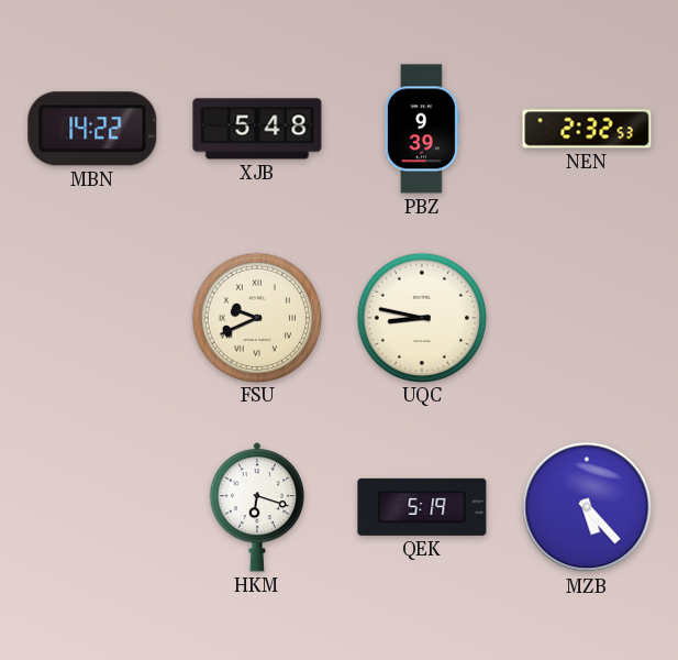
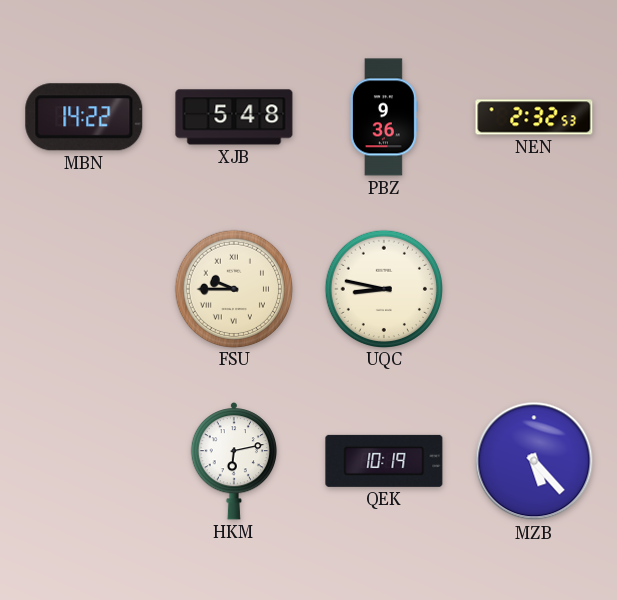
PBZ: 9:39 -> 9:36
FSU: 9:41 -> 9:45
HKM: 6:18 -> 6:13
QEK: 5:19 -> 10:19
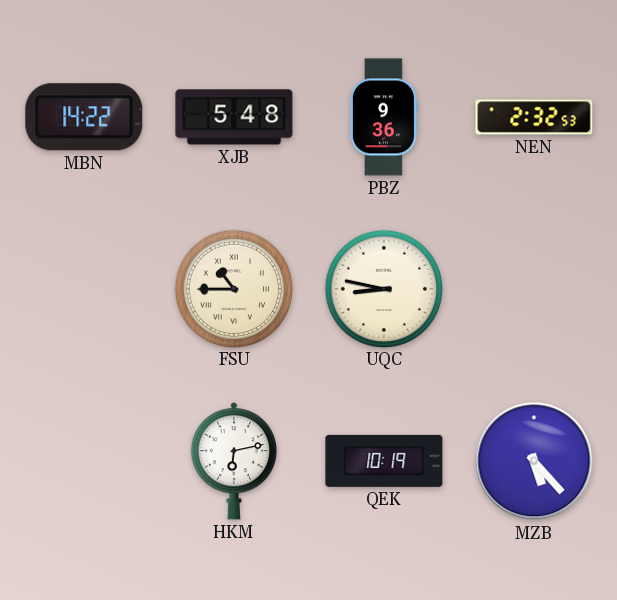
FSU: 9:45 -> 10:45
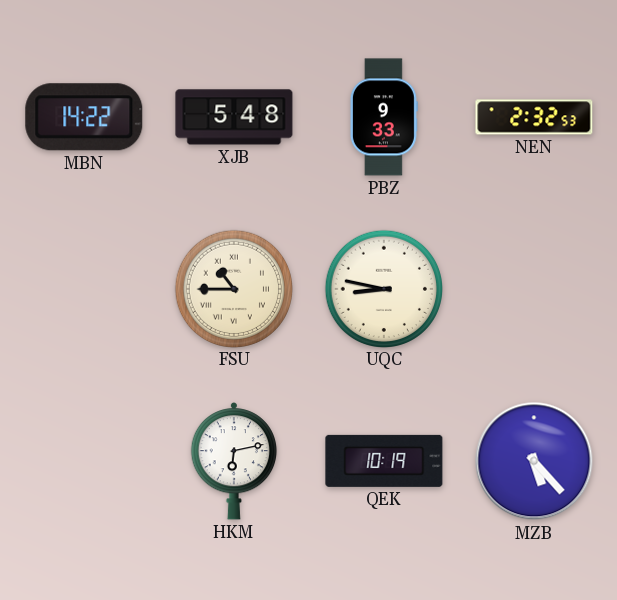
PBZ: 9:36 -> 9:33
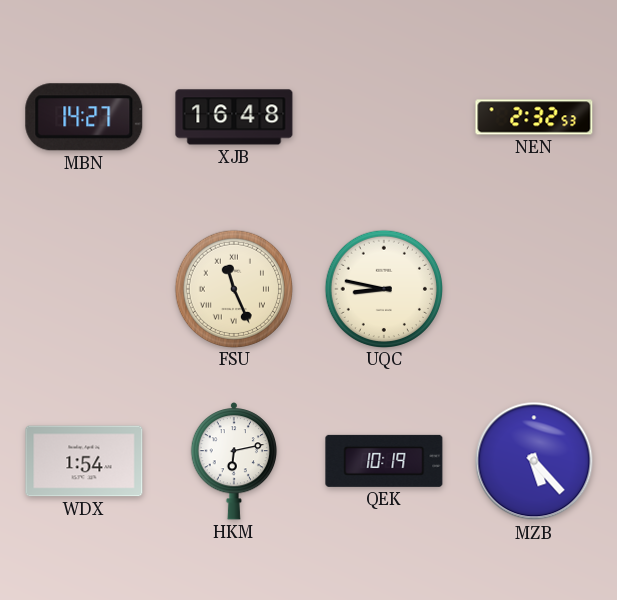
MBN: 14:22 -> 14:27
XJB: 5:48 -> 16:48
PBZ: 9:33 -> none
FSU: 10:45 -> 11:26
WDX: none -> 1:54
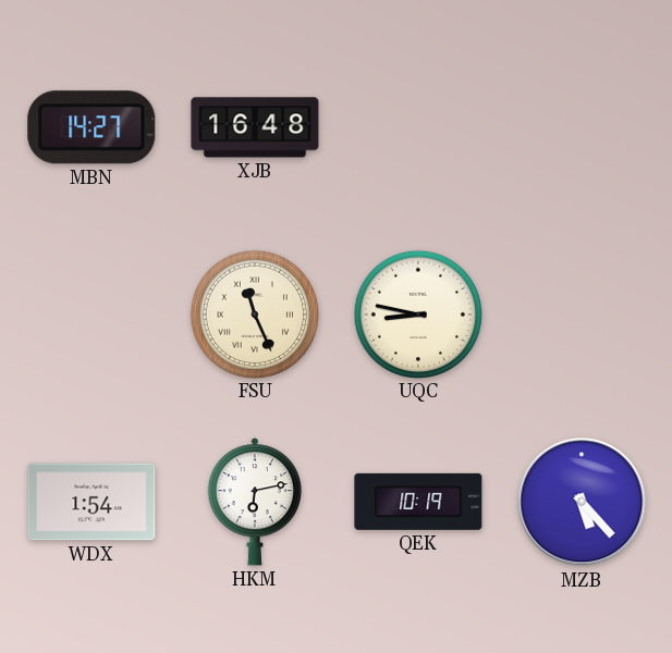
NEN: 2:32 -> none
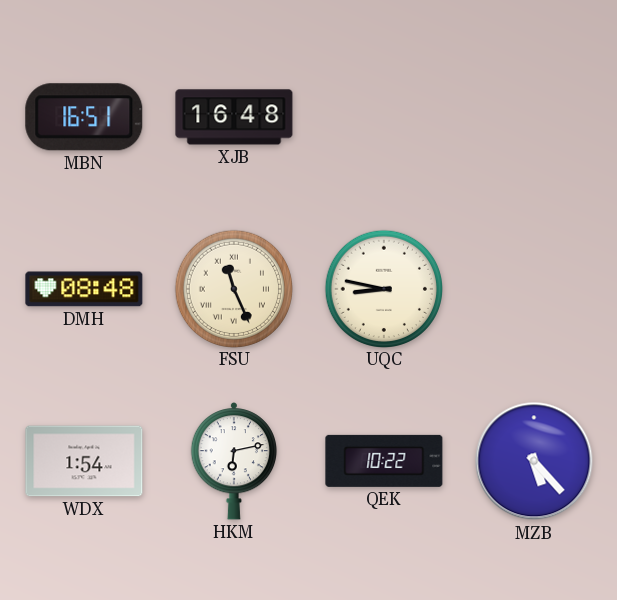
MBN: 14:27 -> 16:51
DMH: none -> 08:48
QEK: 10:19 -> 10:22
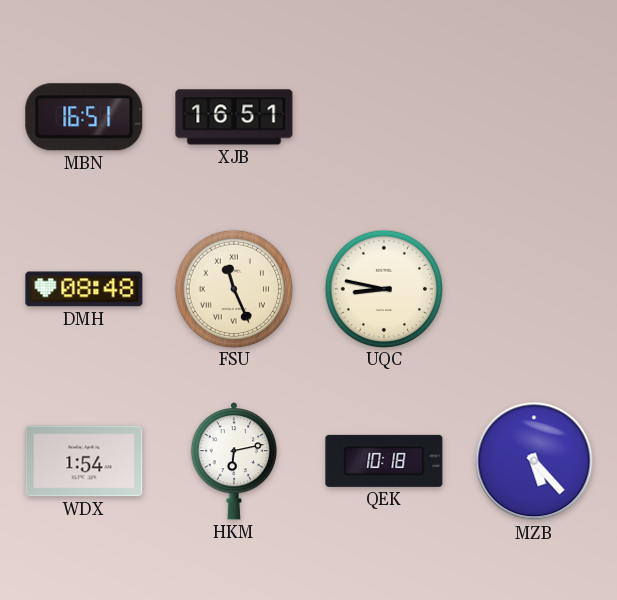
XJB: 16:48 -> 16:51
QEK: 10:22 -> 10:18
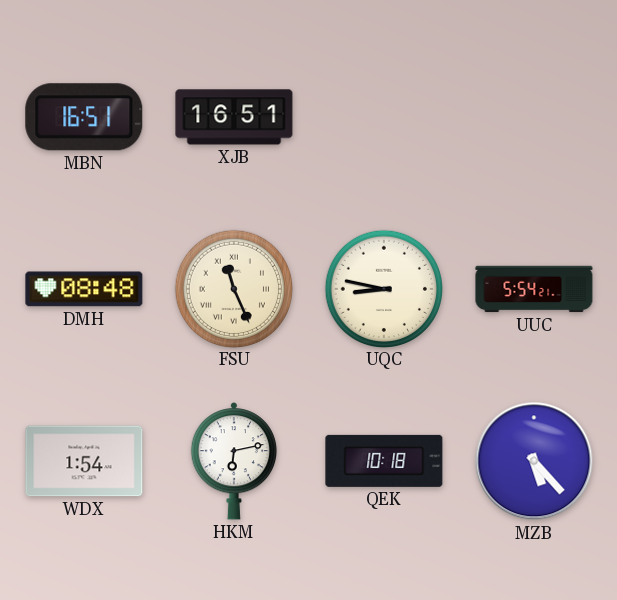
UUC: none -> 5:54
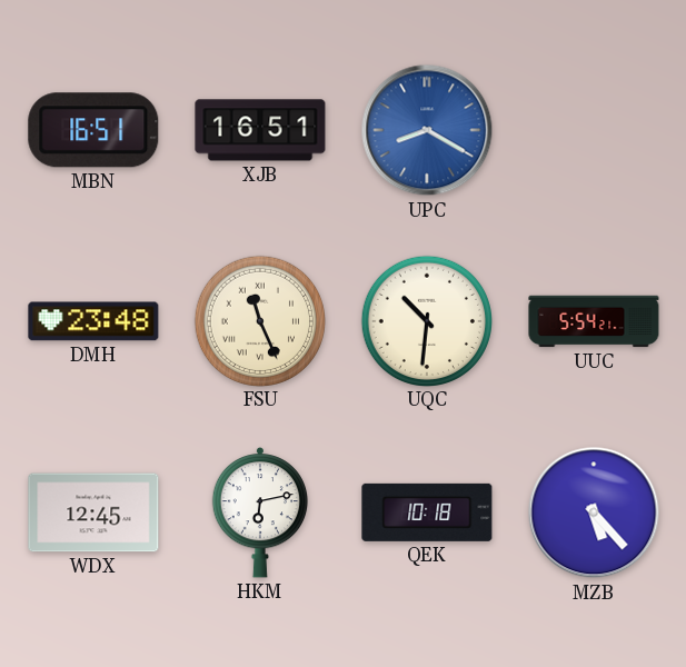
UPC: none -> 8:20
DMH: 08:48 -> 23:48
UQC: 8:47 -> 10:31
WDX: 1:54 -> 12:45
